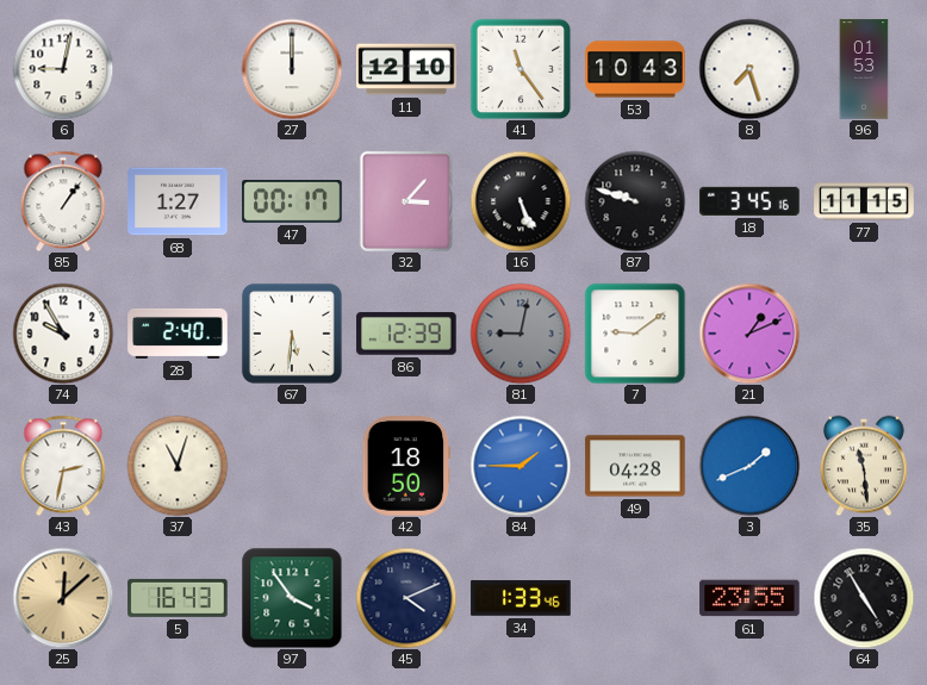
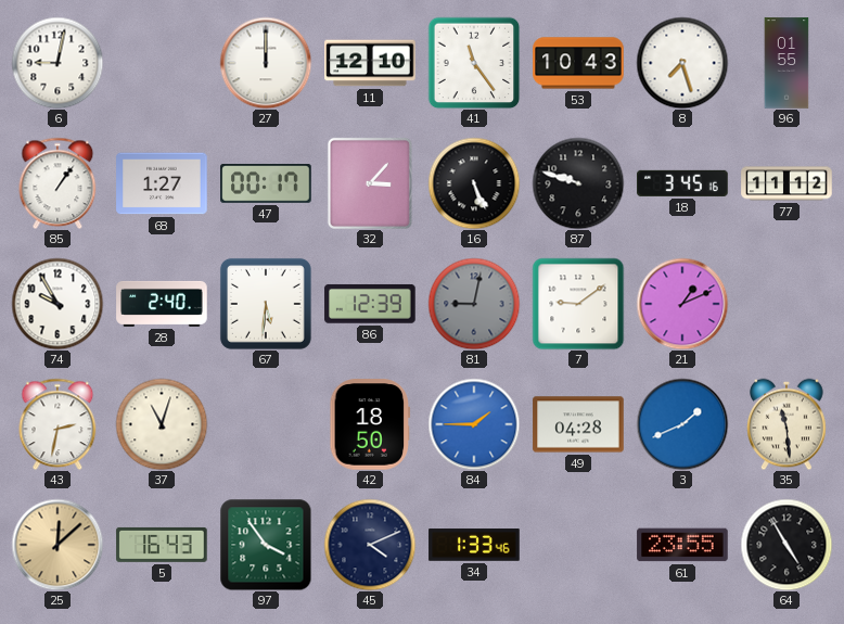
96: 01:53 -> 01:55
77: 11:15 -> 11:12
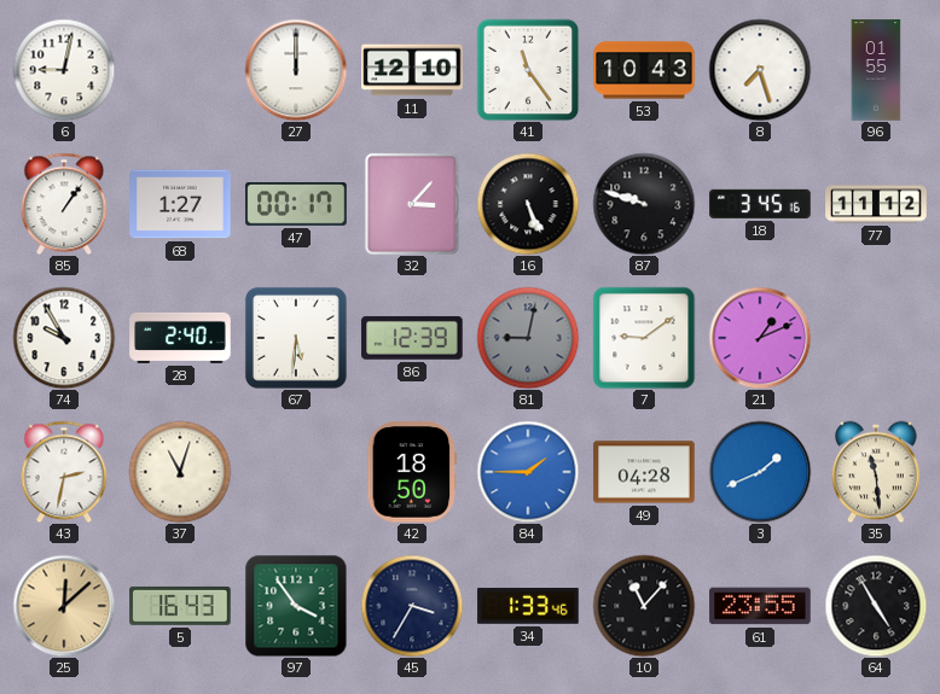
45: 4:11 -> 3:35
10: none -> 11:07
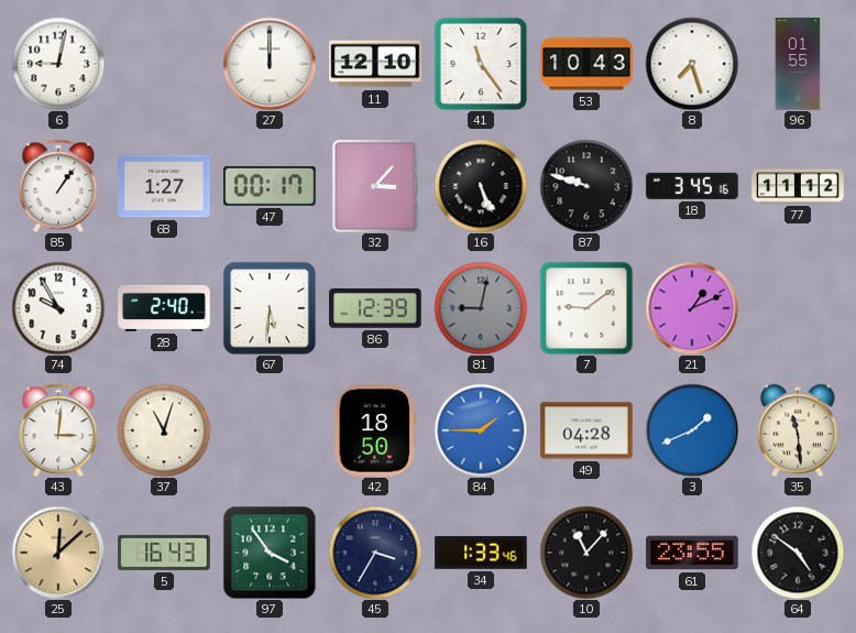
43: 2:32 -> 3:01
64: 4:55 -> 4:51
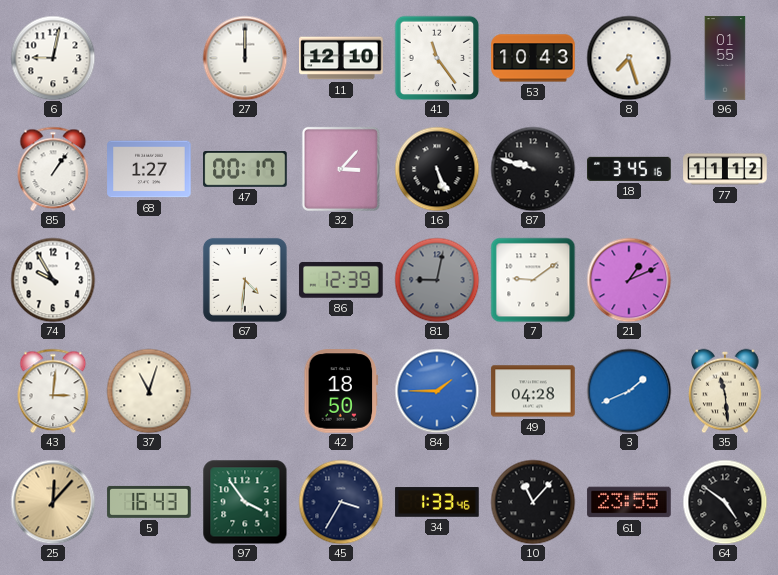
28: 2:40 -> none
67: 5:31 -> 4:31
25: 12:08 -> 12:07
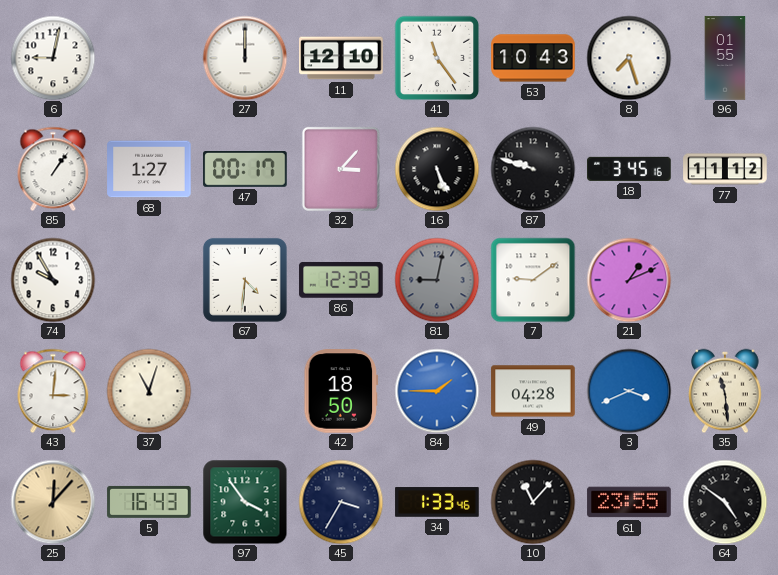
3: 1:41 -> 3:41
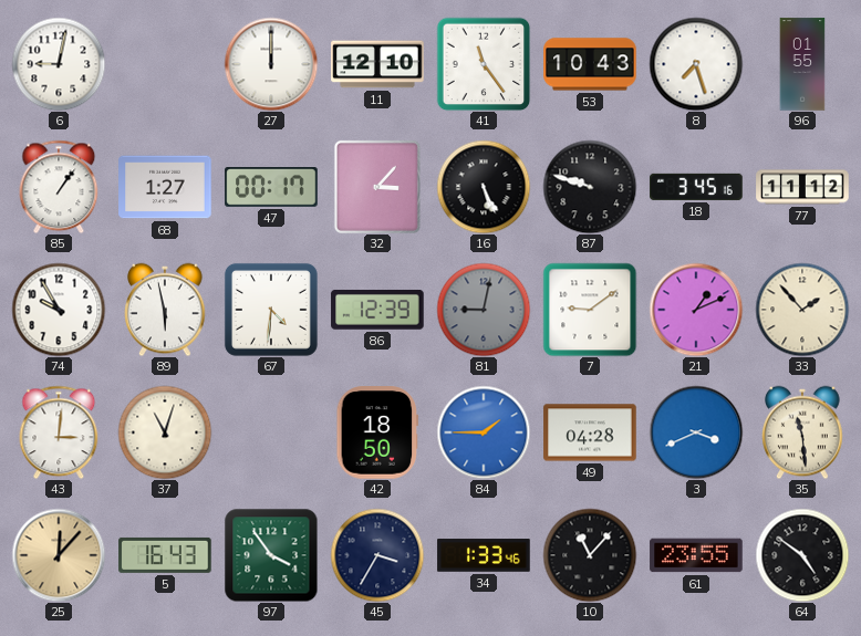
89: none -> 5:58
33: none -> 1:53
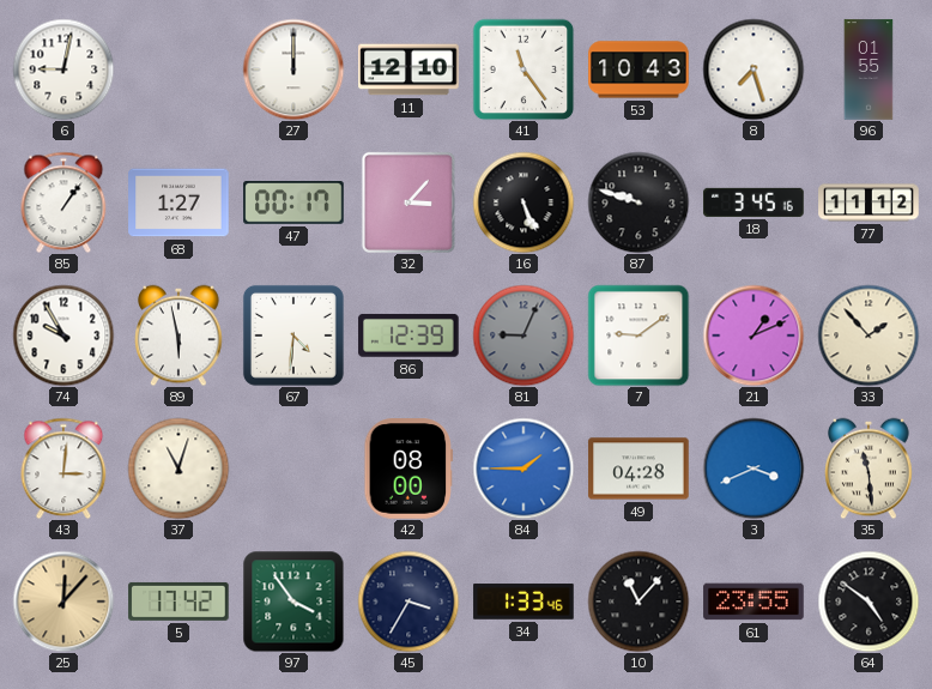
81: 9:02 -> 9:04
42: 18:50 -> 08:00
5: 16:43 -> 17:42
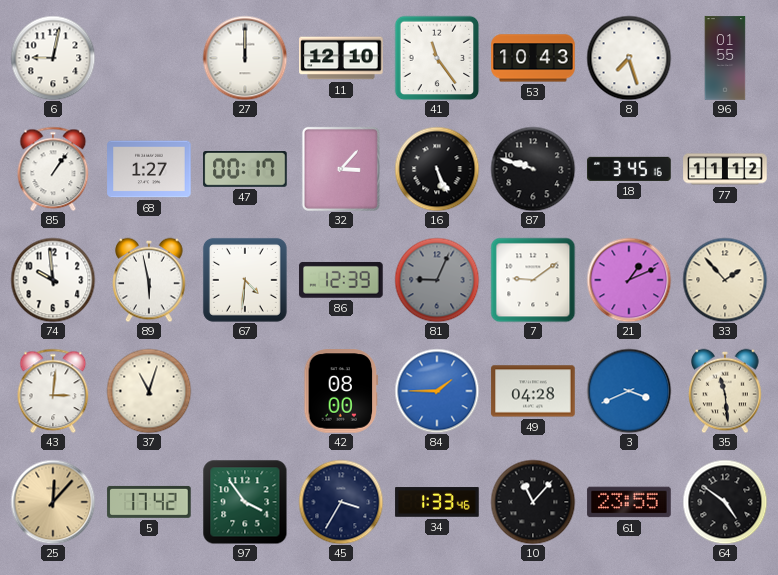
74: 9:55 -> 9:59
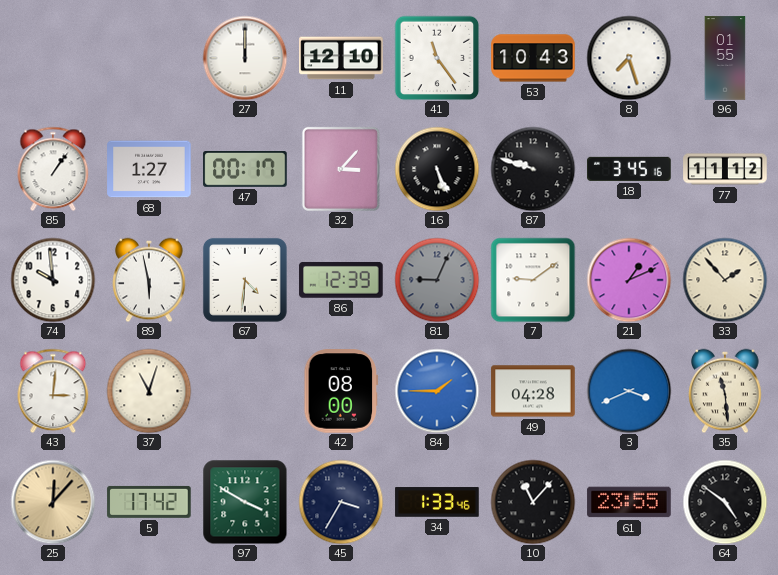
6: 9:02 -> none
97: 3:54 -> 3:50
